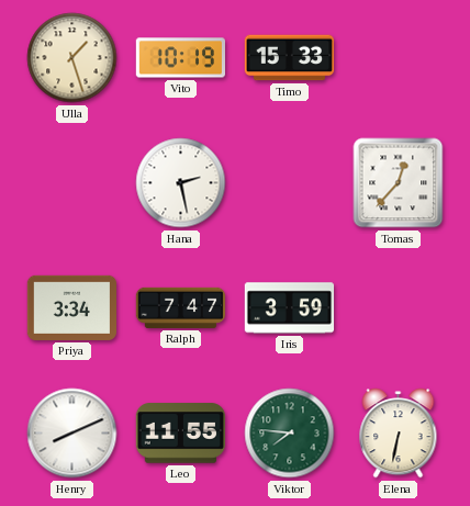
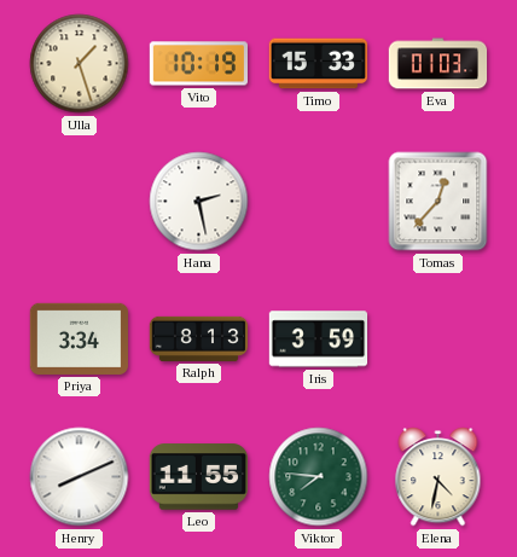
Eva: none -> 01:03
Ralph: 7:47 -> 8:13
Elena: 6:32 -> 4:32
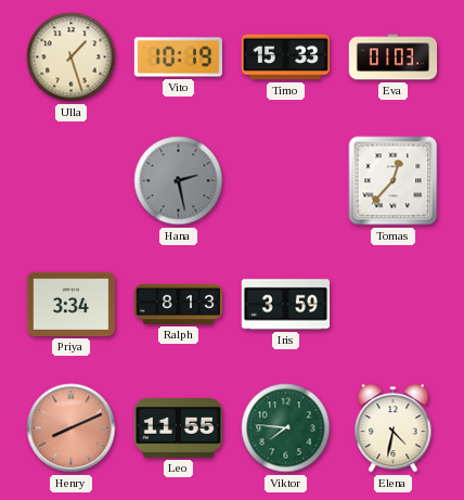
Hana dial: white -> grey
Henry dial: white -> salmon
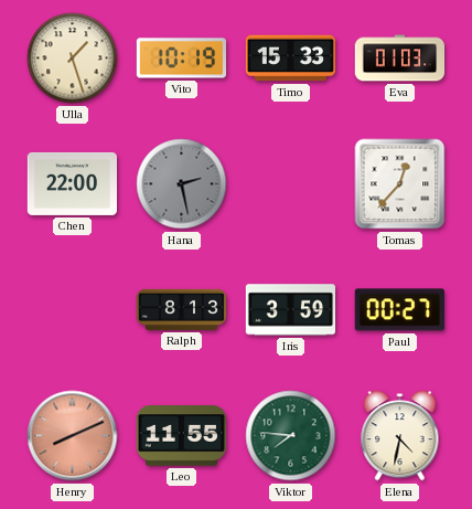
Chen: none -> 22:00
Priya: 3:34 -> none
Paul: none -> 00:27
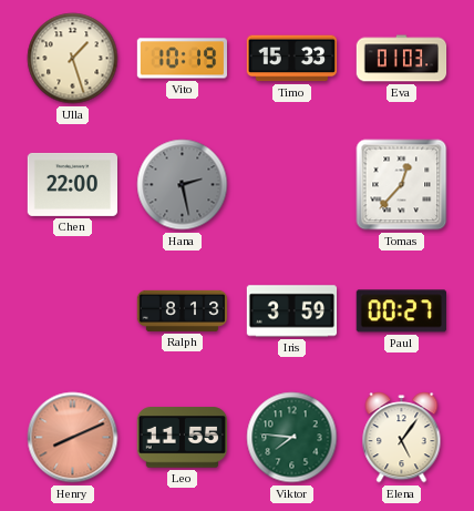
Elena: 4:32 -> 5:06
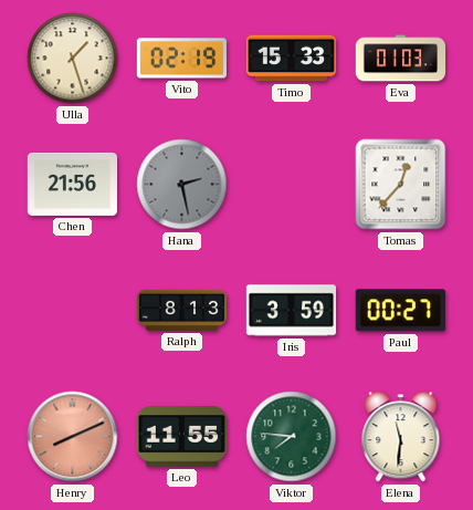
Vito: 10:19 -> 02:19
Chen: 22:00 -> 21:56
Elena: 5:06 -> 11:31
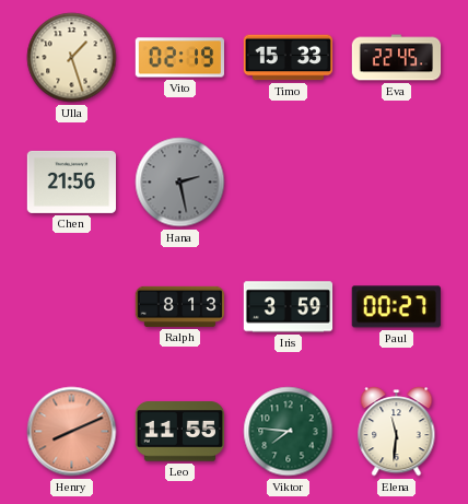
Eva: 01:03 -> 22:45
Tomas: 12:37 -> none
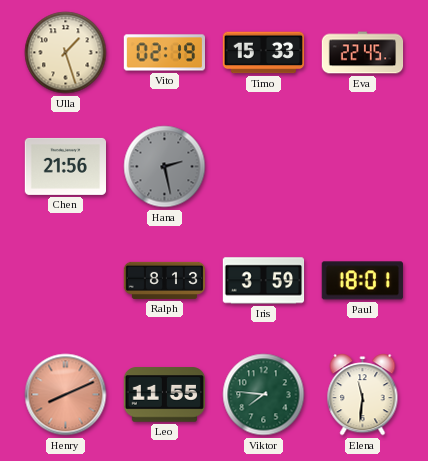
Paul: 00:27 -> 18:01
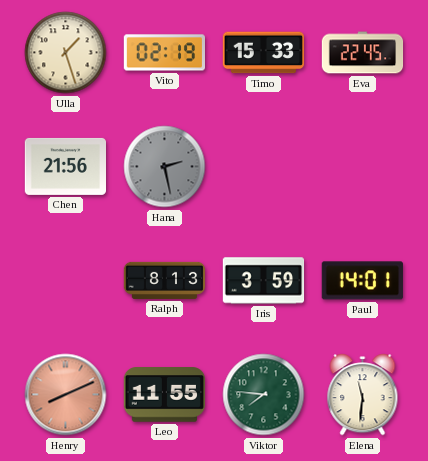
Paul: 18:01 -> 14:01
